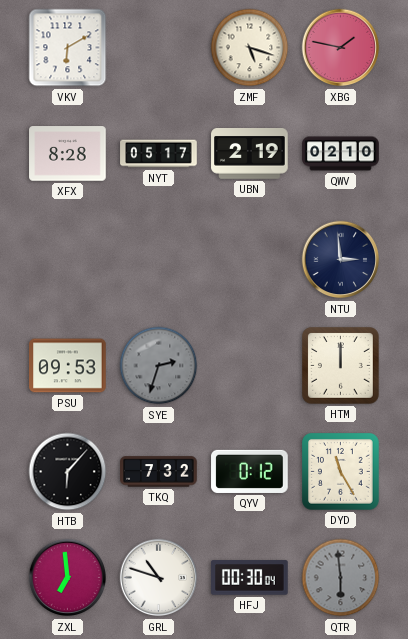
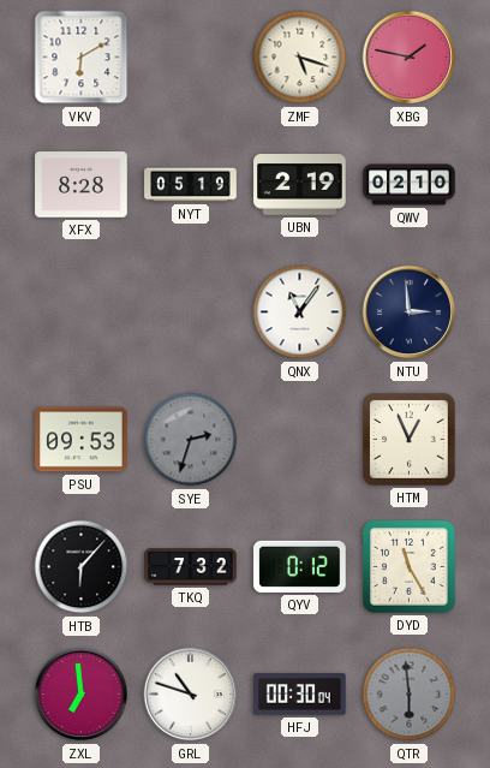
NYT: 05:17 -> 05:19
QNX: none -> 11:06
HTM: 12:00 -> 12:56
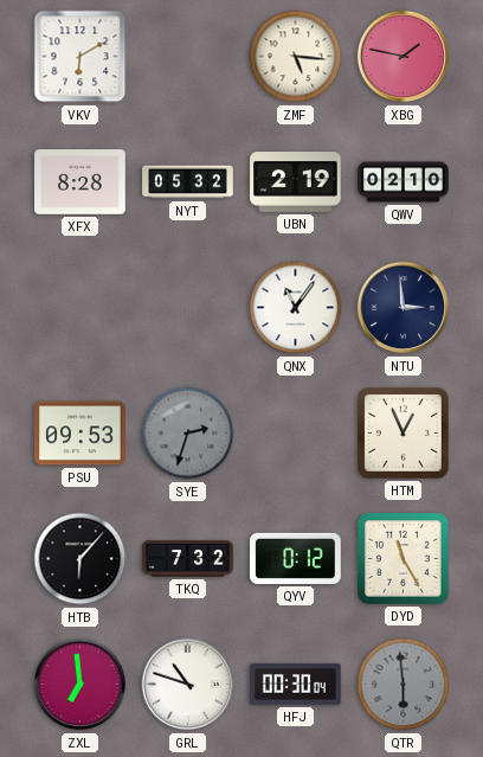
ZMF: 5:18 -> 5:16
NYT: 05:19 -> 05:32
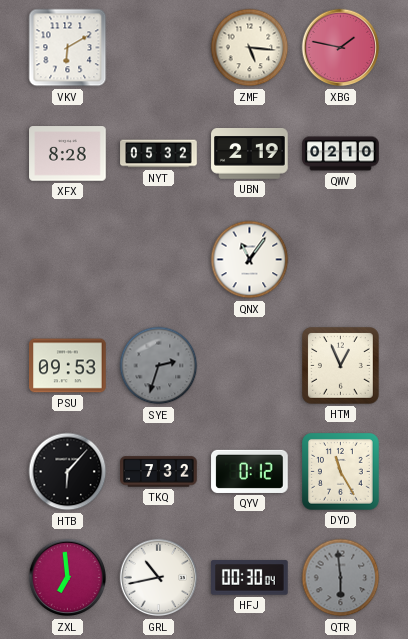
NTU: 2:59 -> none
GRL: 10:48 -> 10:43
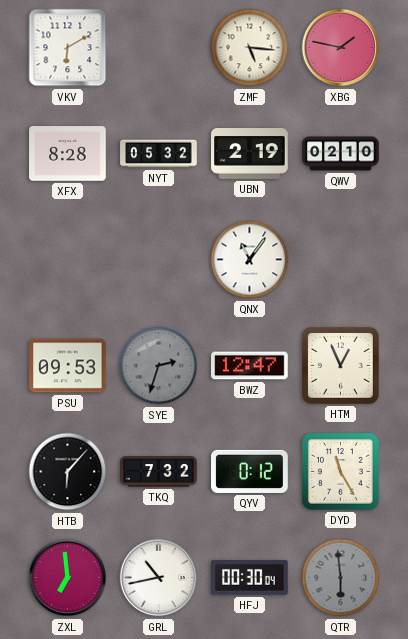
BWZ: none -> 12:47
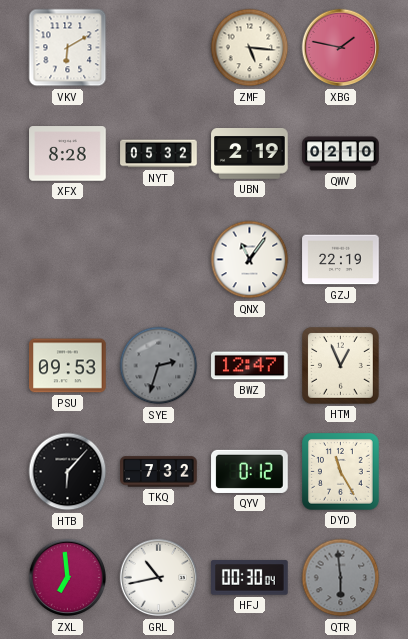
GZJ: none -> 22:19
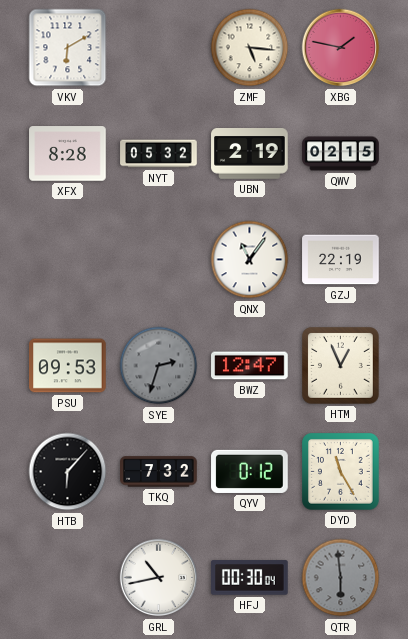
QWV: 02:10 -> 02:15
ZXL: 6:59 -> none
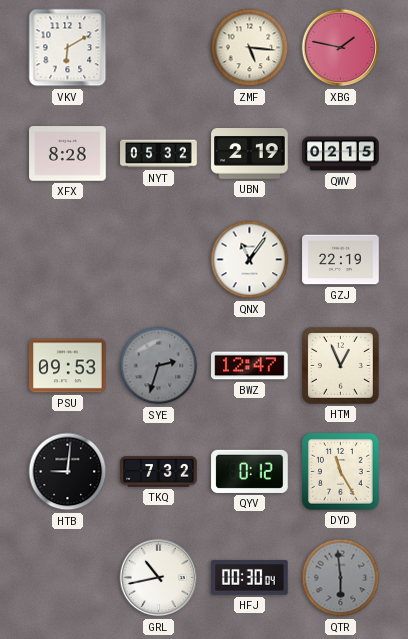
HTB: 6:07 -> 9:01
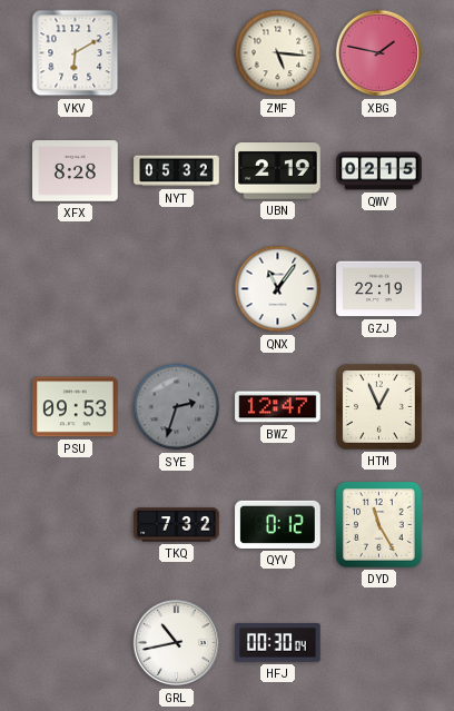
HTB: 9:01 -> none
QTR: 5:59 -> none
